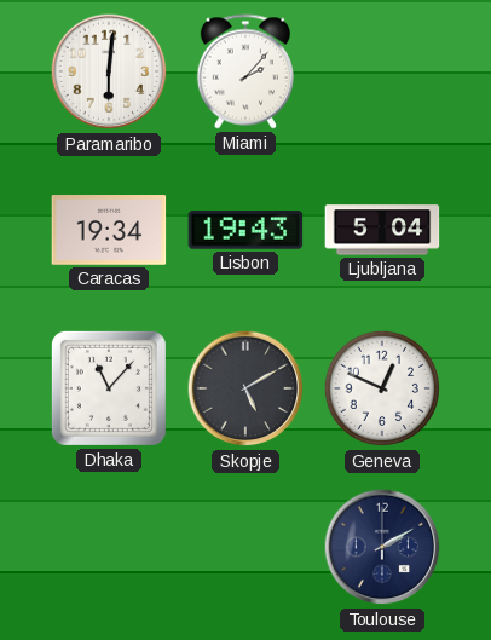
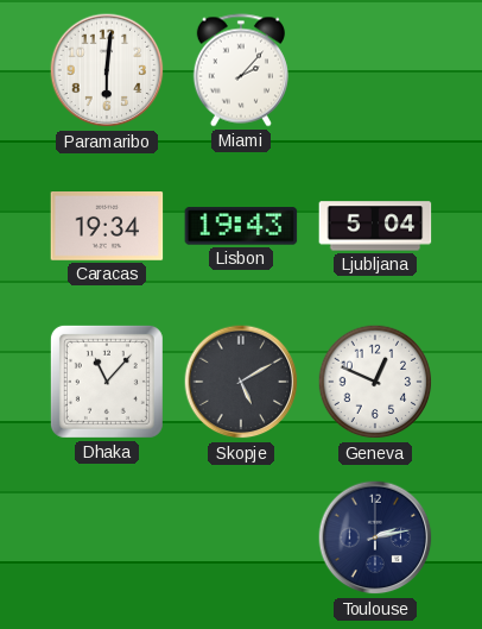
Toulouse: 2:10 -> 2:13
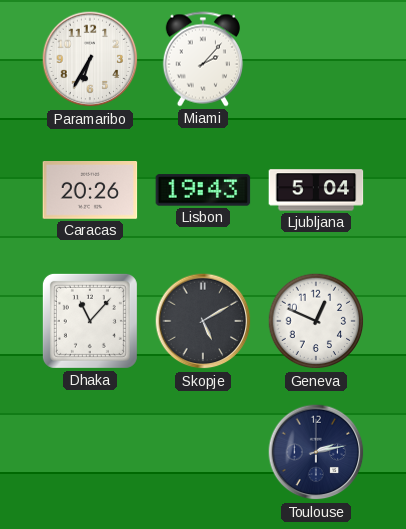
Paramaribo: 6:01 -> 6:35
Caracas: 19:34 -> 20:26
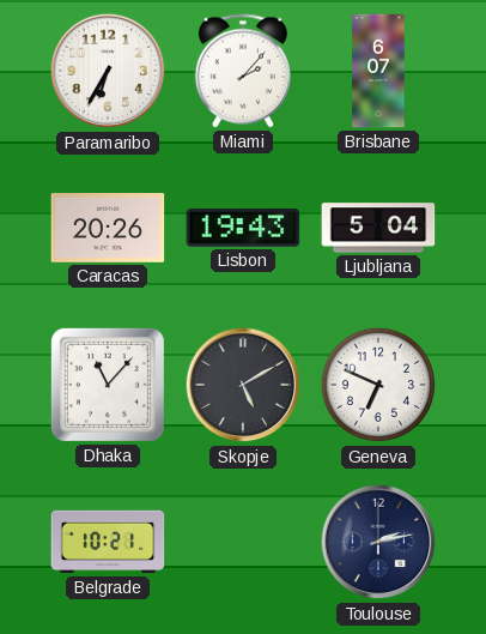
Brisbane: none -> 6:07
Geneva: 12:49 -> 6:49
Belgrade: none -> 10:21
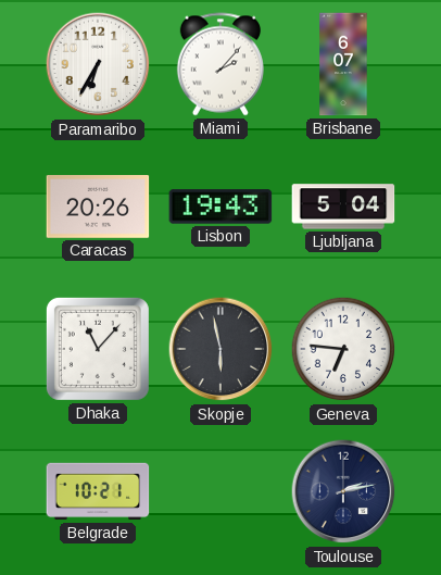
Skopje: 5:10 -> 5:58
Geneva: 6:49 -> 6:46
